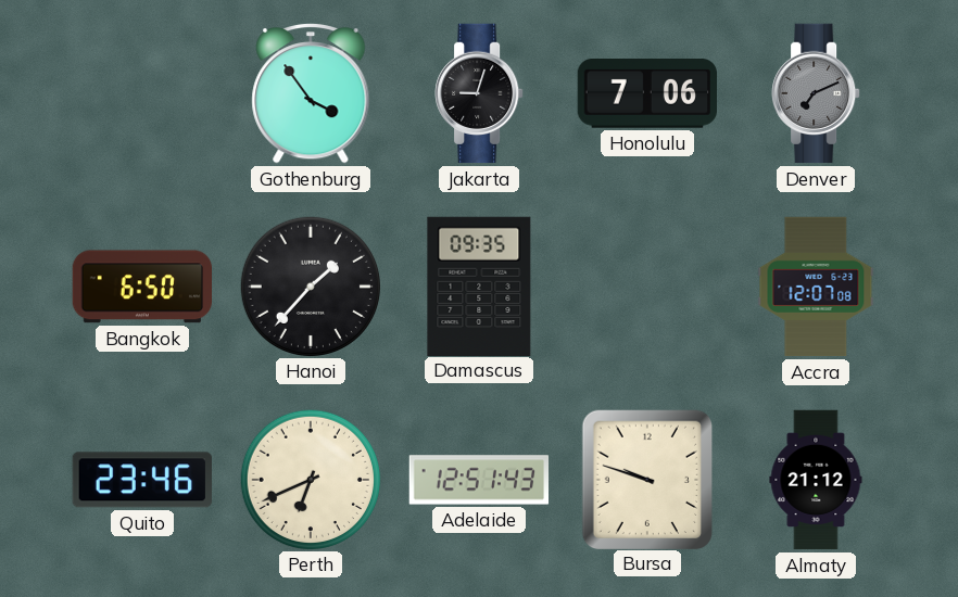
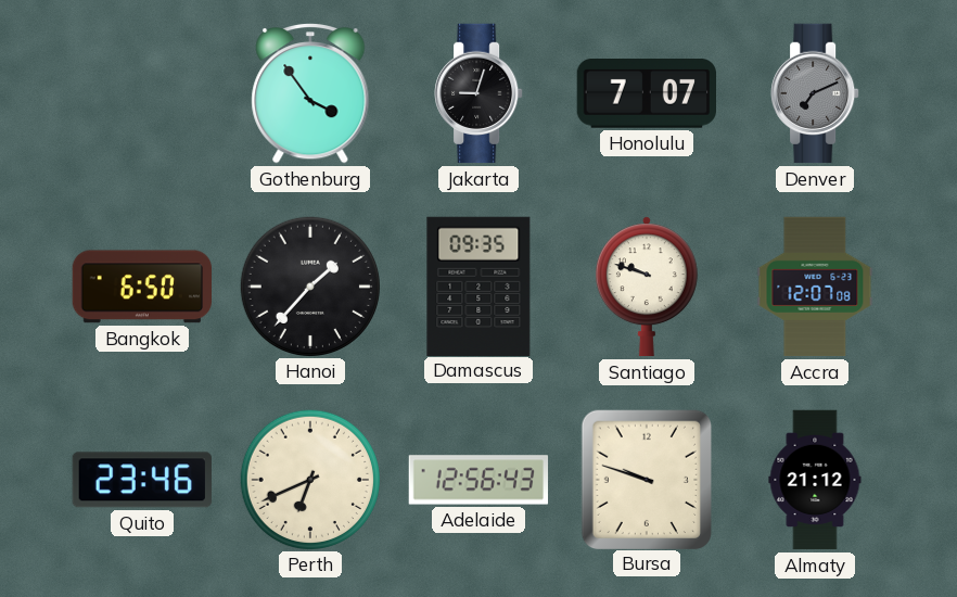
Honolulu: 7:06 -> 7:07
Santiago: none -> 9:48
Adelaide: 12:51 -> 12:56
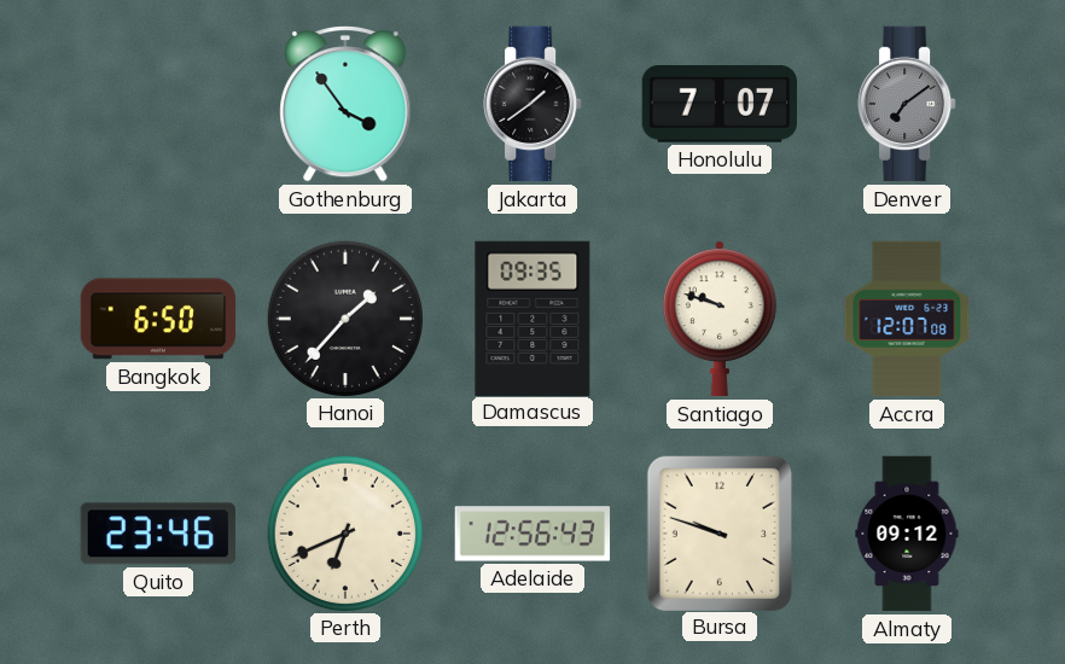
Jakarta: 9:03 -> 1:39
Denver: 7:11 -> 7:09
Almaty: 21:12 -> 09:12
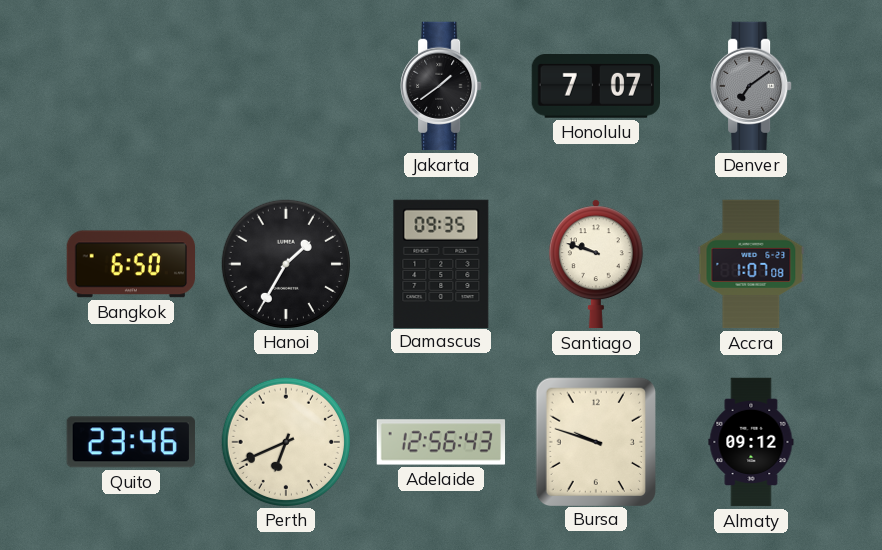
Gothenburg: 3:54 -> none
Hanoi: 1:37 -> 1:35
Accra: 12:07 -> 1:07
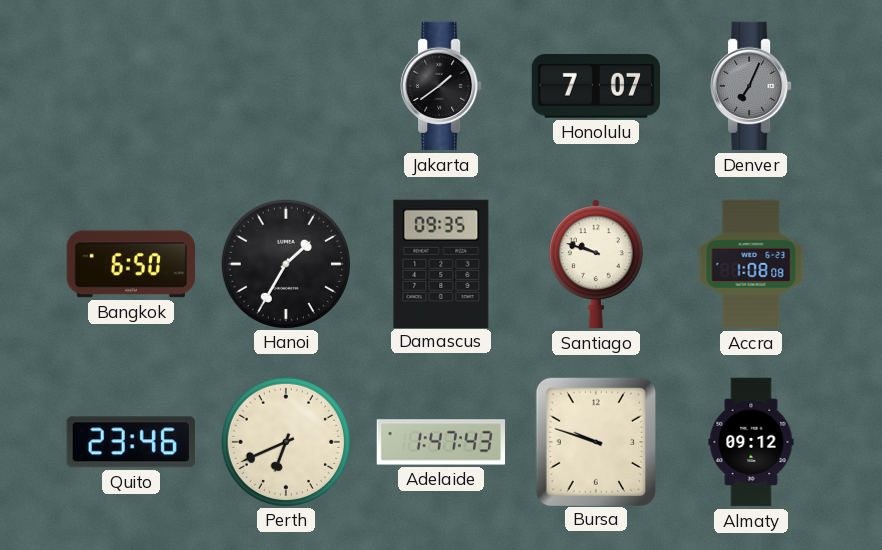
Denver: 7:09 -> 7:04
Accra: 1:07 -> 1:08
Adelaide: 12:56 -> 1:47
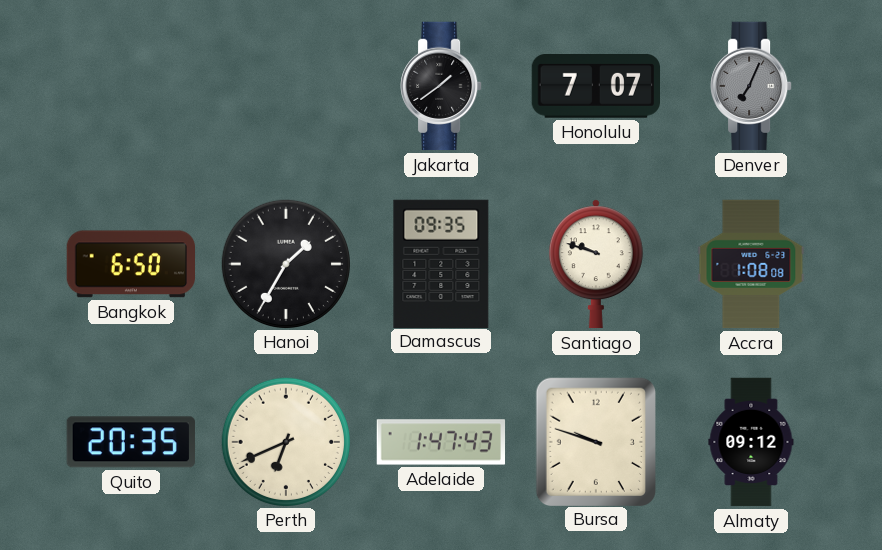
Quito: 23:46 -> 20:35
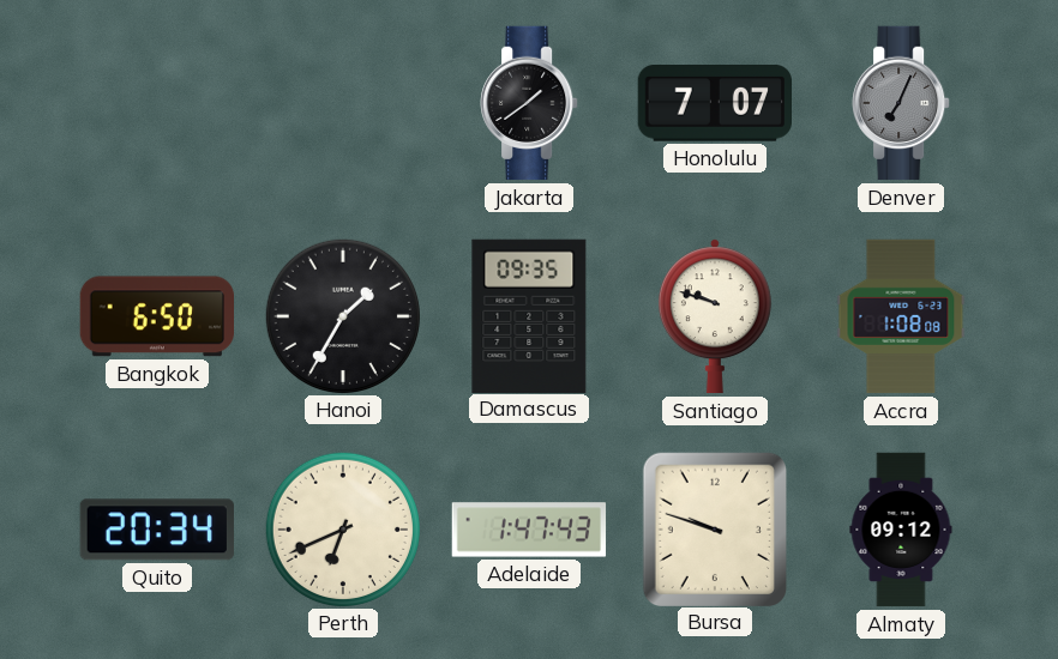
Quito: 20:35 -> 20:34
